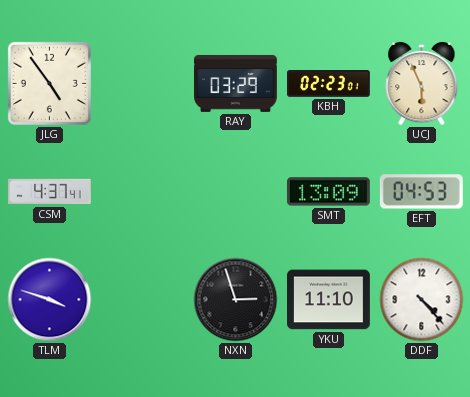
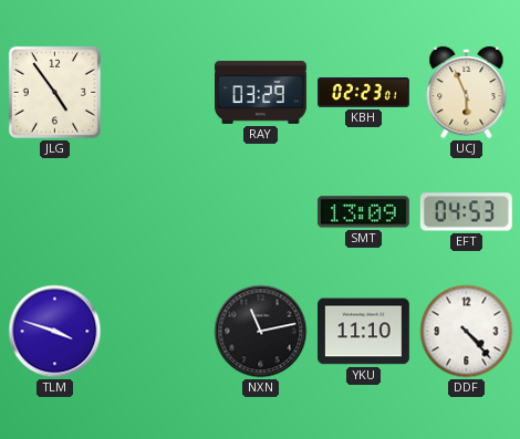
CSM: 4:37 -> none
NXN: 2:57 -> 11:13
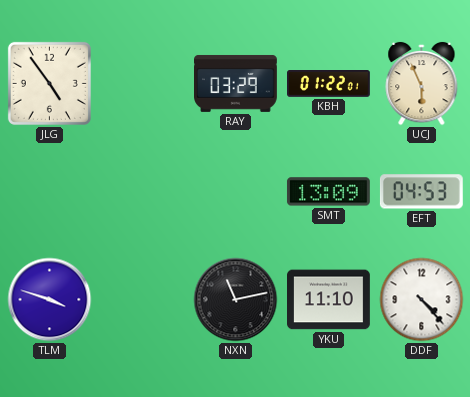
KBH: 02:23 -> 01:22
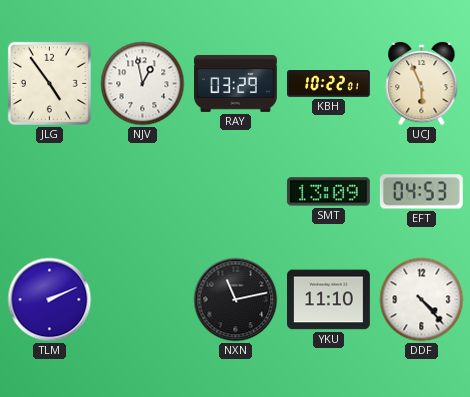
NJV: none -> 12:58
KBH: 01:22 -> 10:22
TLM: 3:48 -> 2:11
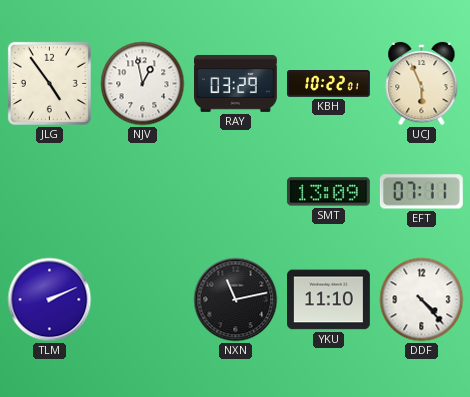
EFT: 04:53 -> 07:11
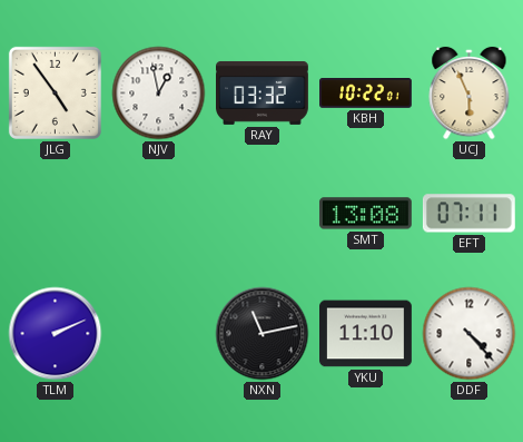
RAY: 03:29 -> 03:32
SMT: 13:09 -> 13:08
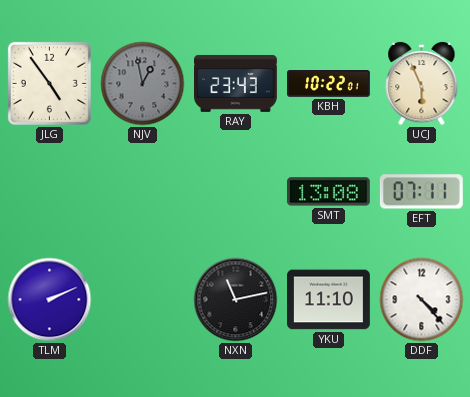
NJV dial: white -> grey
RAY: 03:32 -> 23:43
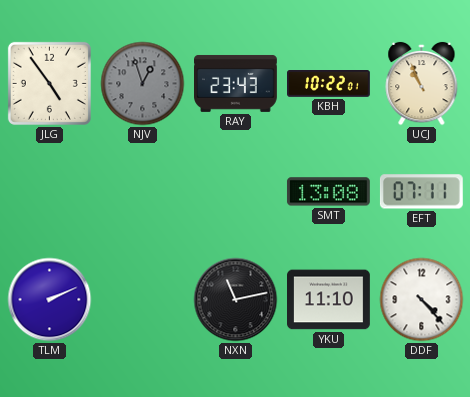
NJV: 12:58 -> 12:57
UCJ: 5:56 -> 10:56
